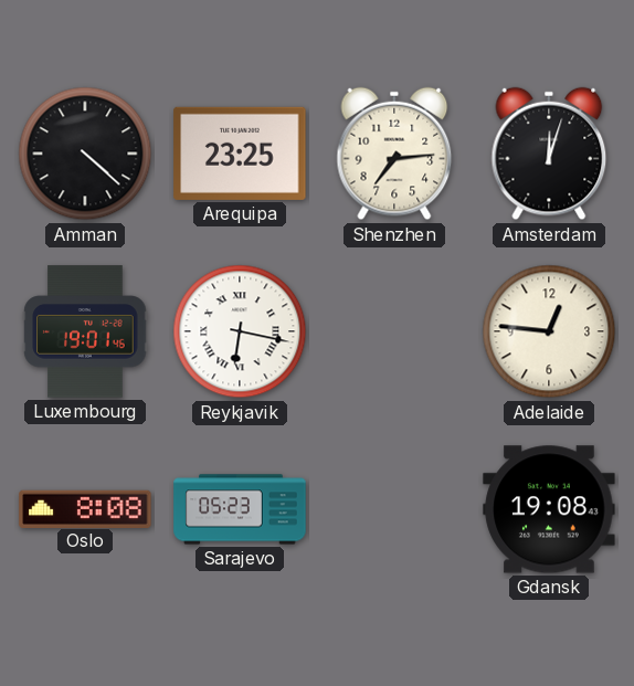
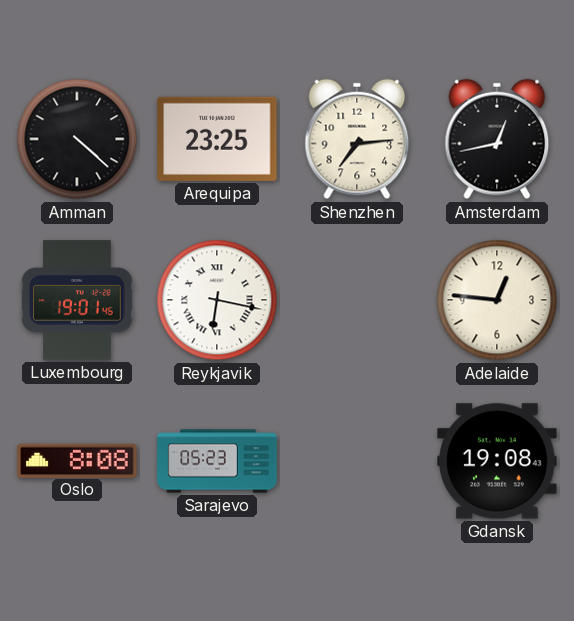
Amsterdam: 12:03 -> 12:43
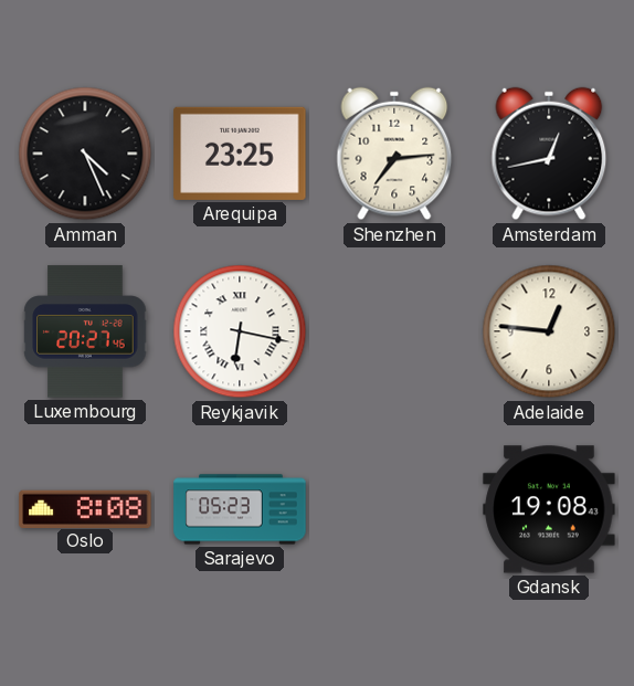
Amman: 4:22 -> 4:26
Luxembourg: 19:01 -> 20:27
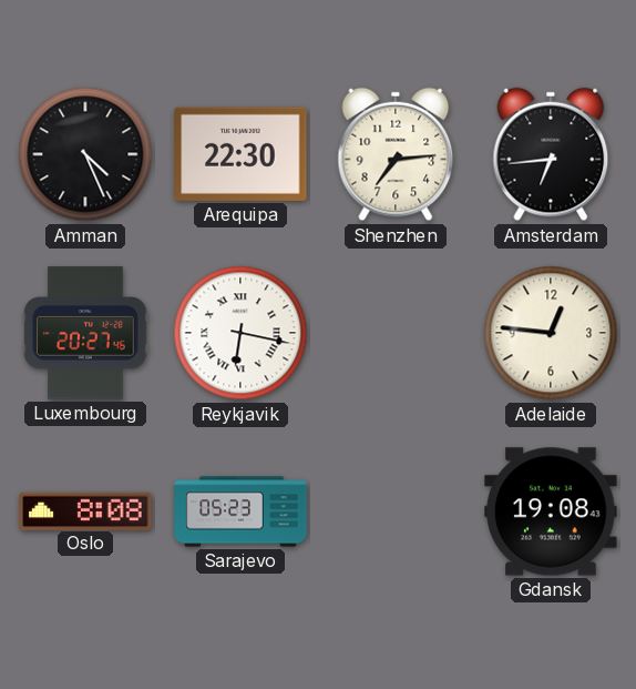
Arequipa: 23:25 -> 22:30
Amsterdam: 12:43 -> 6:44
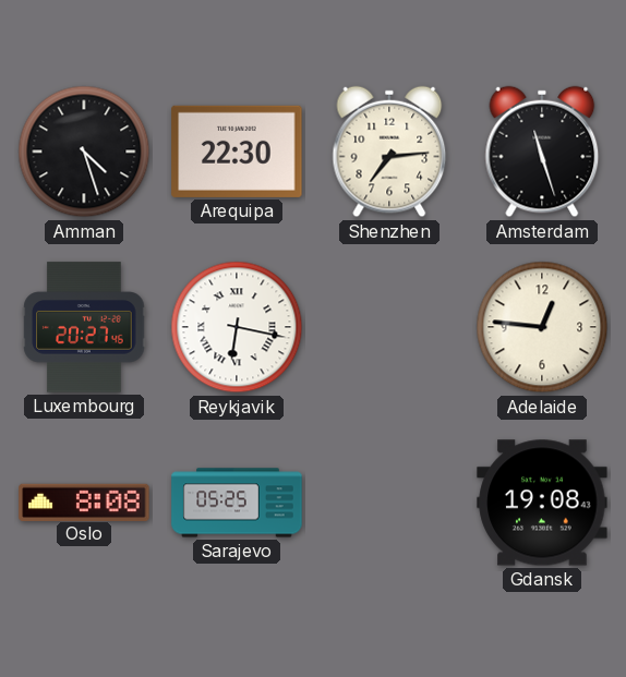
Amman: 4:26 -> 4:27
Amsterdam: 6:44 -> 11:27
Sarajevo: 05:23 -> 05:25
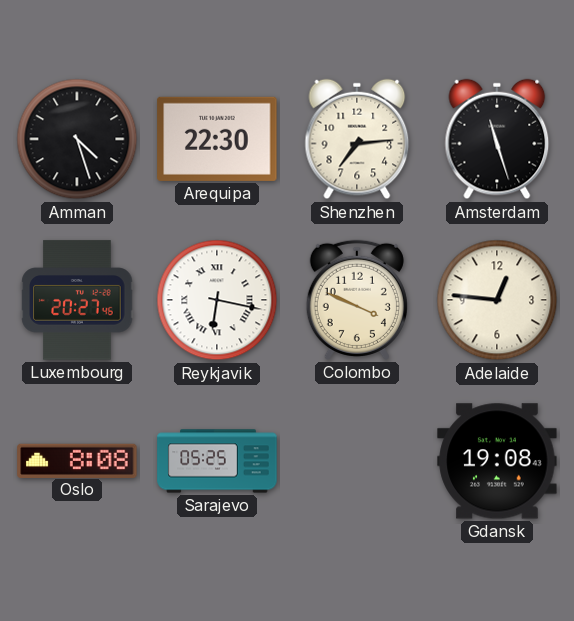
Colombo: none -> 3:49
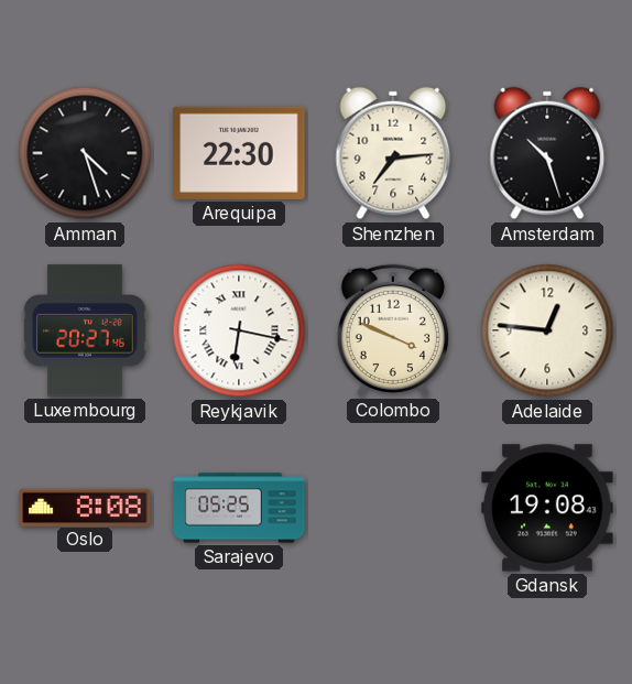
Amsterdam: 11:27 -> 10:27
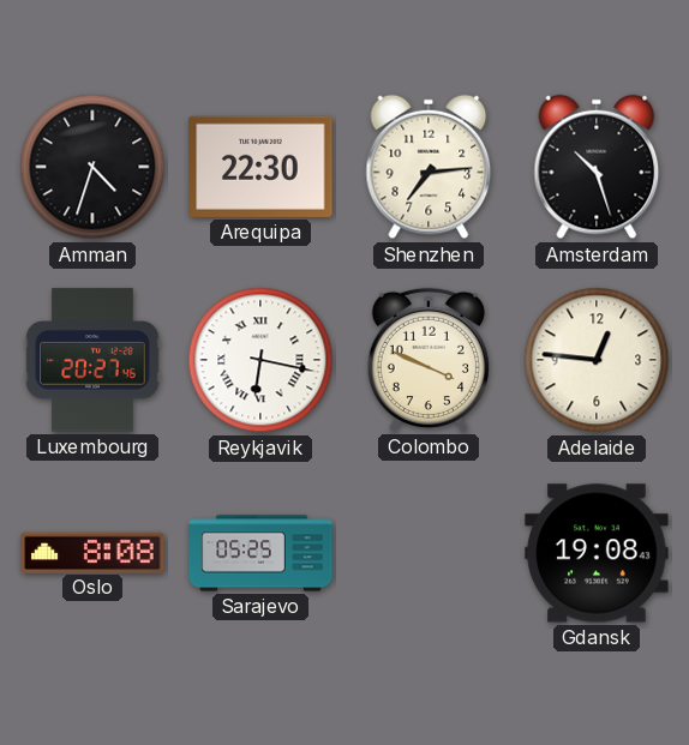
Amman: 4:27 -> 4:33
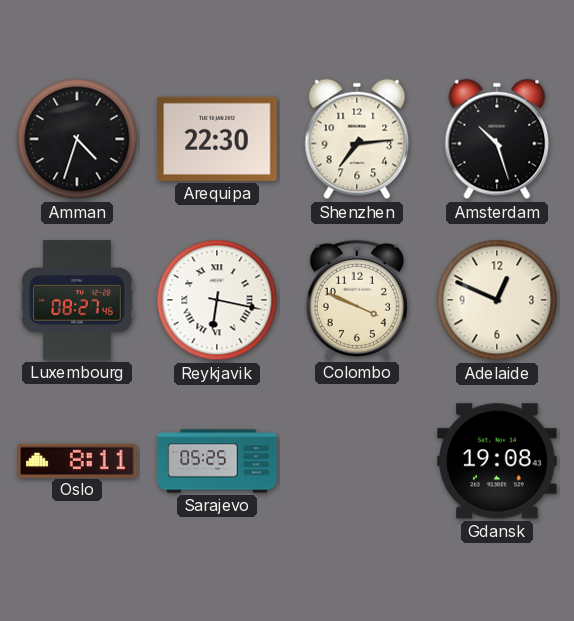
Luxembourg: 20:27 -> 08:27
Adelaide: 12:46 -> 12:49
Oslo: 8:08 -> 8:11
